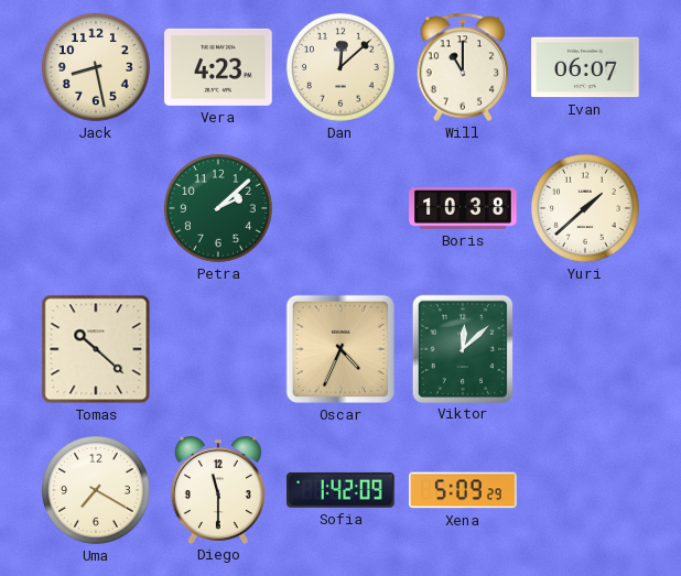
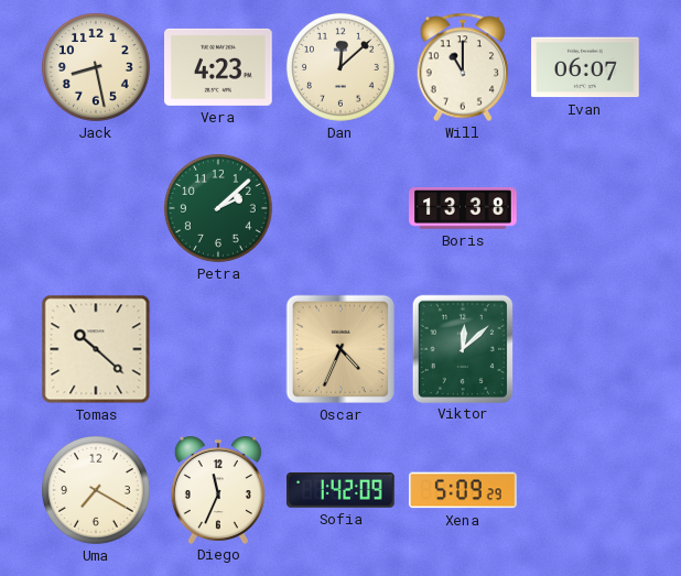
Boris: 10:38 -> 13:38
Yuri: 1:38 -> none
Diego: 11:30 -> 11:34
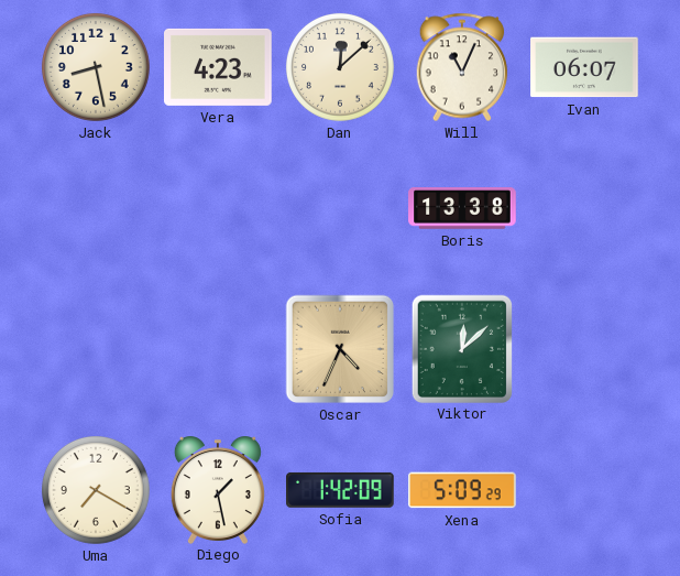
Will: 11:00 -> 11:04
Petra: 2:08 -> none
Tomas: 10:22 -> none
Diego: 11:34 -> 1:28
